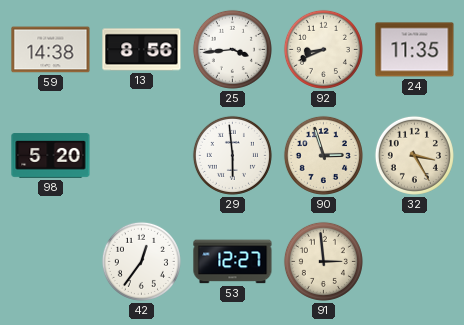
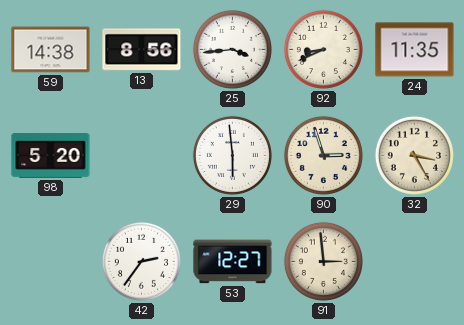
42: 12:36 -> 2:36
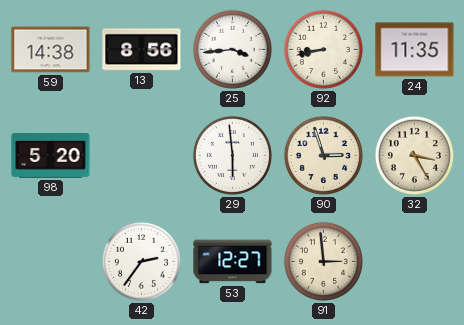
92: 8:41 -> 8:43
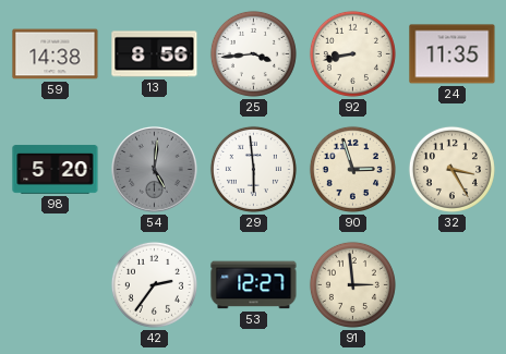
54: none -> 5:01
